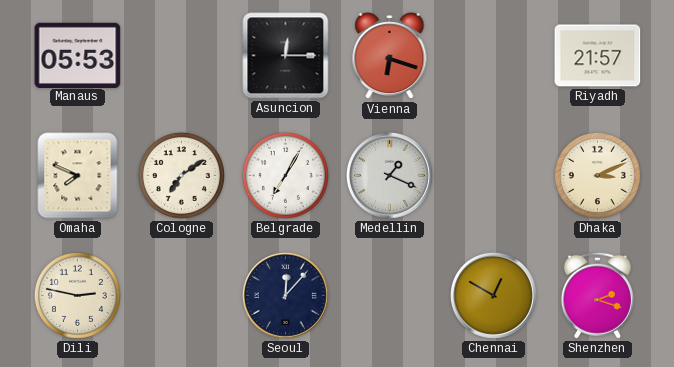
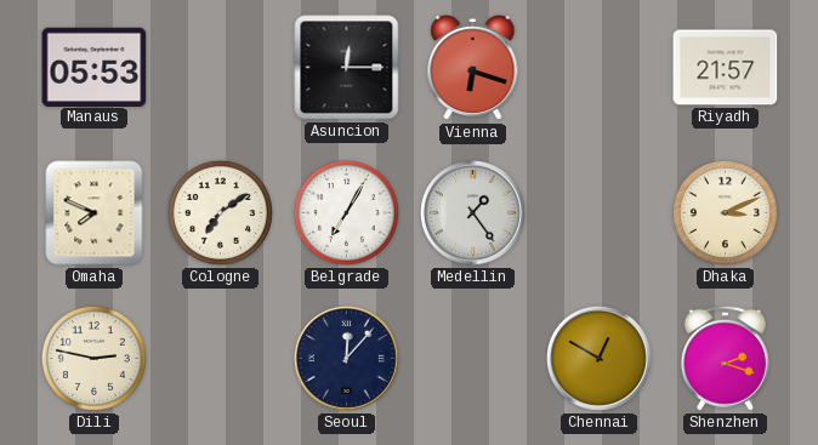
Medellin: 1:19 -> 1:24
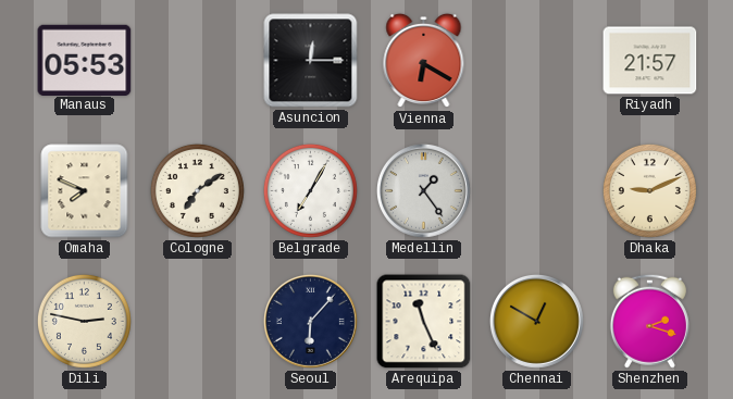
Vienna: 6:18 -> 6:20
Dhaka: 3:11 -> 9:11
Seoul: 12:07 -> 6:07
Arequipa: none -> 11:26
